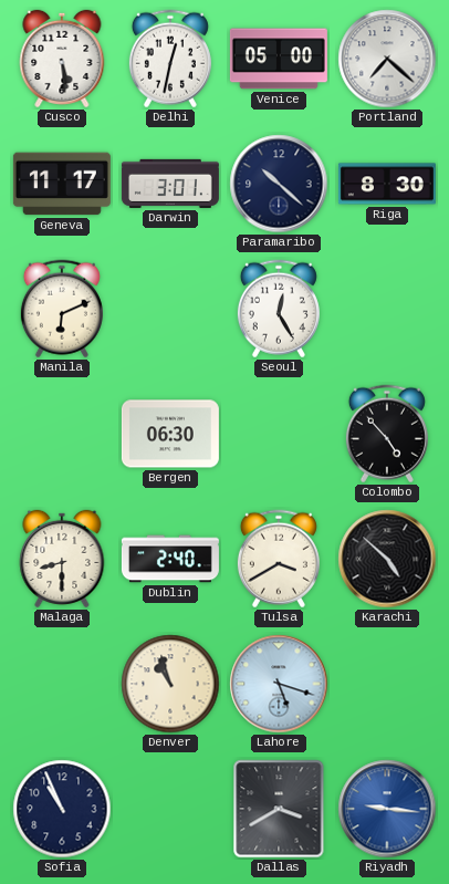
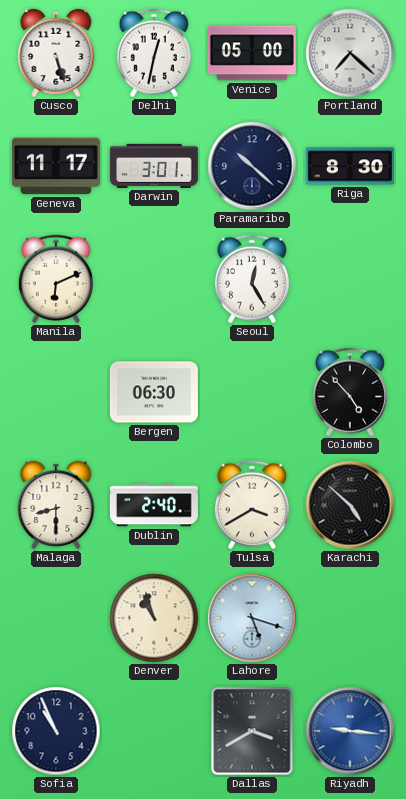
Cusco: 5:29 -> 5:27
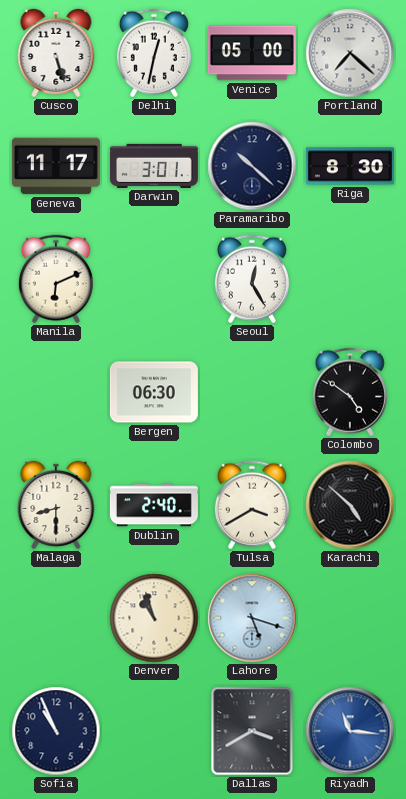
Colombo: 4:53 -> 4:51
Riyadh: 9:16 -> 11:16
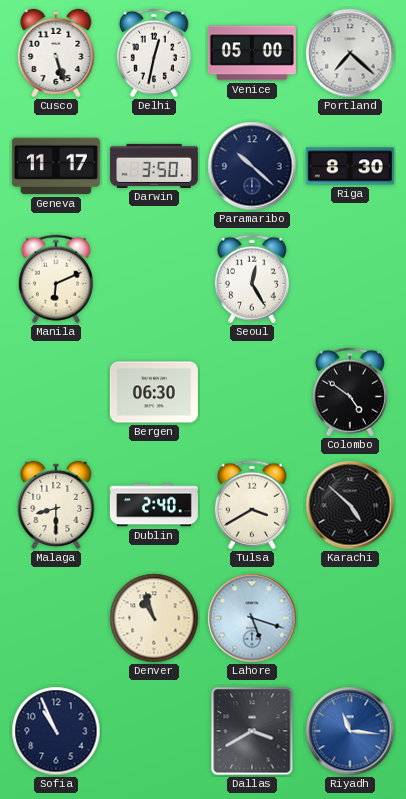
Darwin: 3:01 -> 3:50
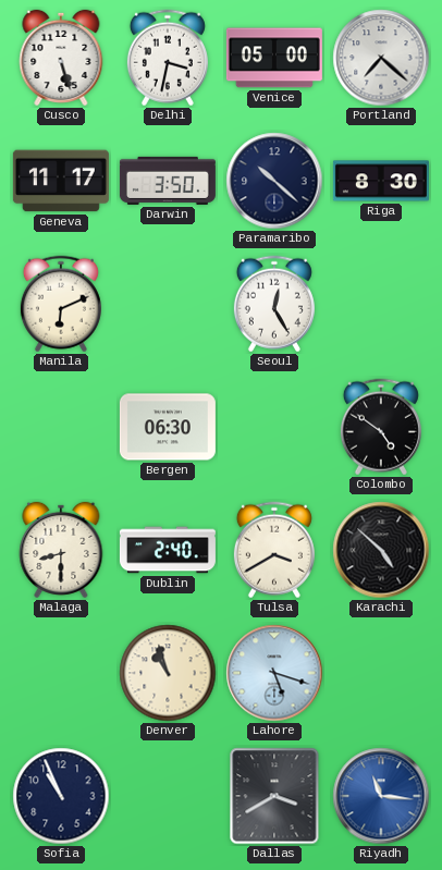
Delhi: 12:32 -> 3:32
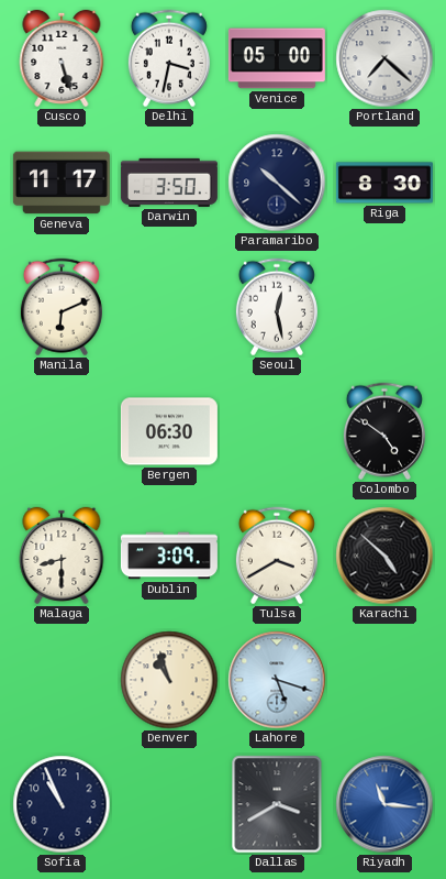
Seoul: 12:25 -> 12:28
Dublin: 2:40 -> 3:09
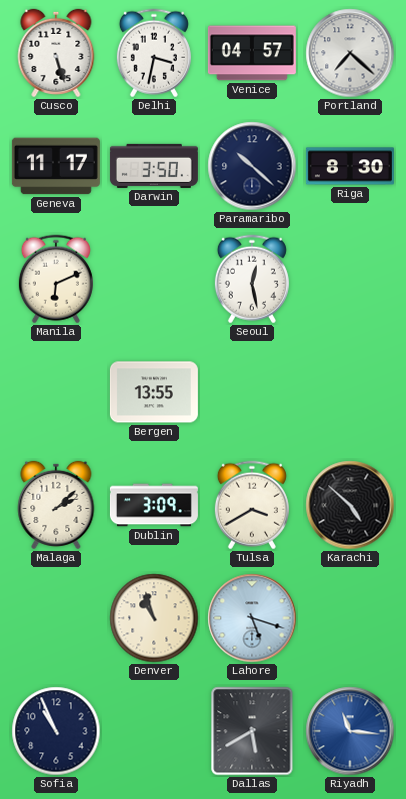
Venice: 05:00 -> 04:57
Bergen: 06:30 -> 13:55
Colombo: 4:51 -> none
Malaga: 8:30 -> 2:08
Dallas: 3:40 -> 5:40
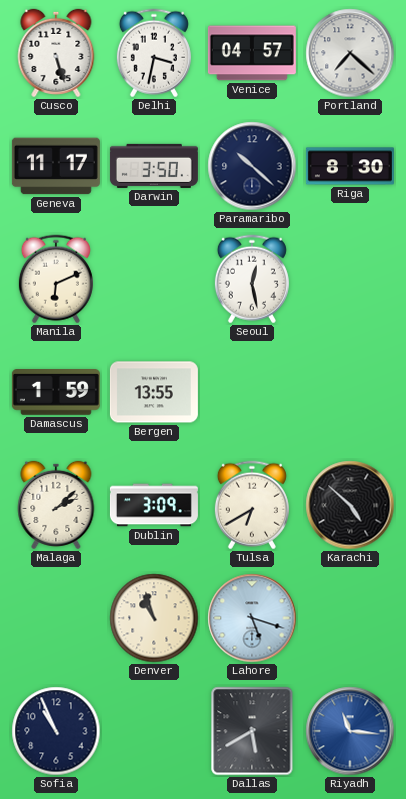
Damascus: none -> 1:59
Tulsa: 3:40 -> 6:40
